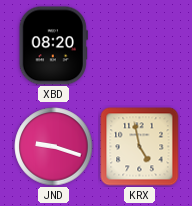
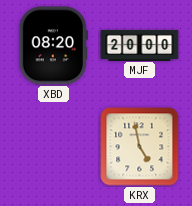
MJF: none -> 20:00
JND: 9:18 -> none
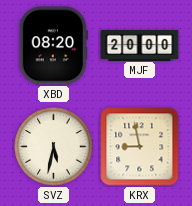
SVZ: none -> 5:32
KRX: 4:58 -> 8:58
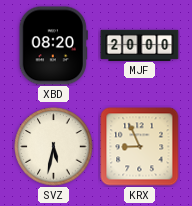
KRX: 8:58 -> 8:56
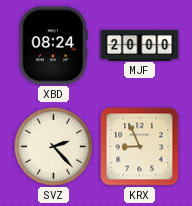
XBD: 08:20 -> 08:24
SVZ: 5:32 -> 2:23
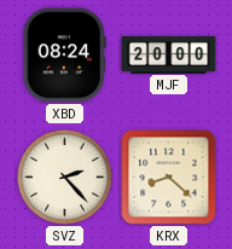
KRX: 8:56 -> 8:22
